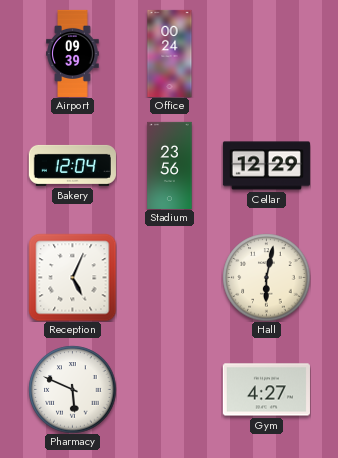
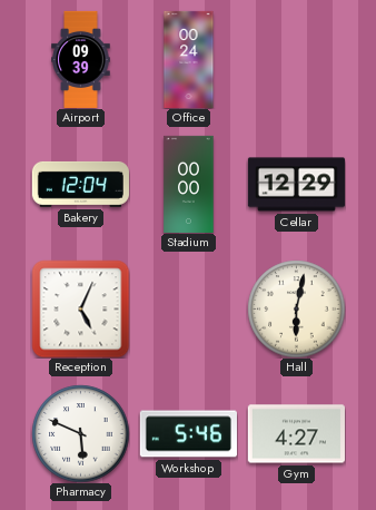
Stadium: 23:56 -> 00:00
Workshop: none -> 5:46
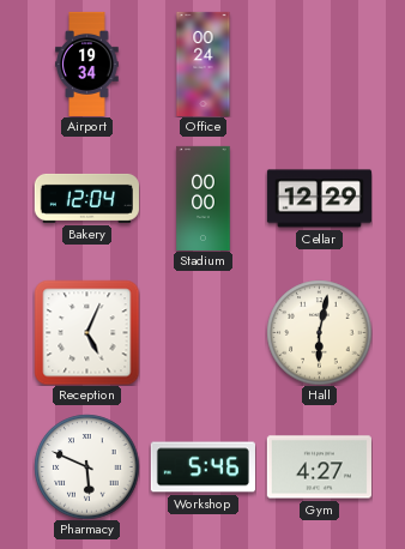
Airport: 09:39 -> 19:34
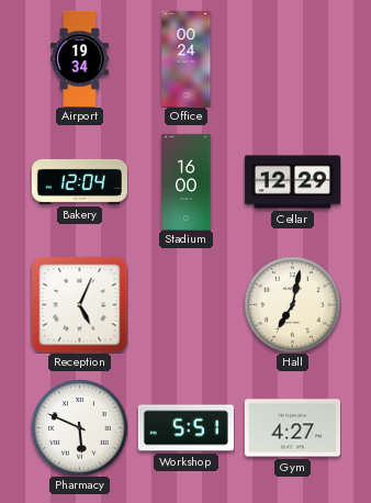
Stadium: 00:00 -> 16:00
Hall: 6:02 -> 7:02
Workshop: 5:46 -> 5:51
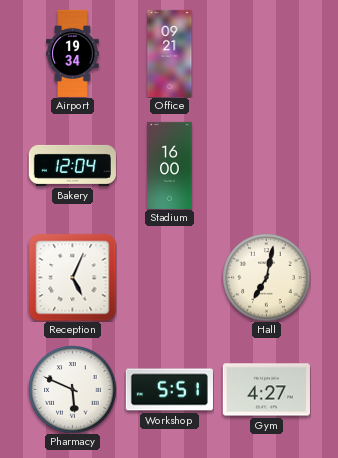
Office: 00:24 -> 09:21
Cellar: 12:29 -> none
